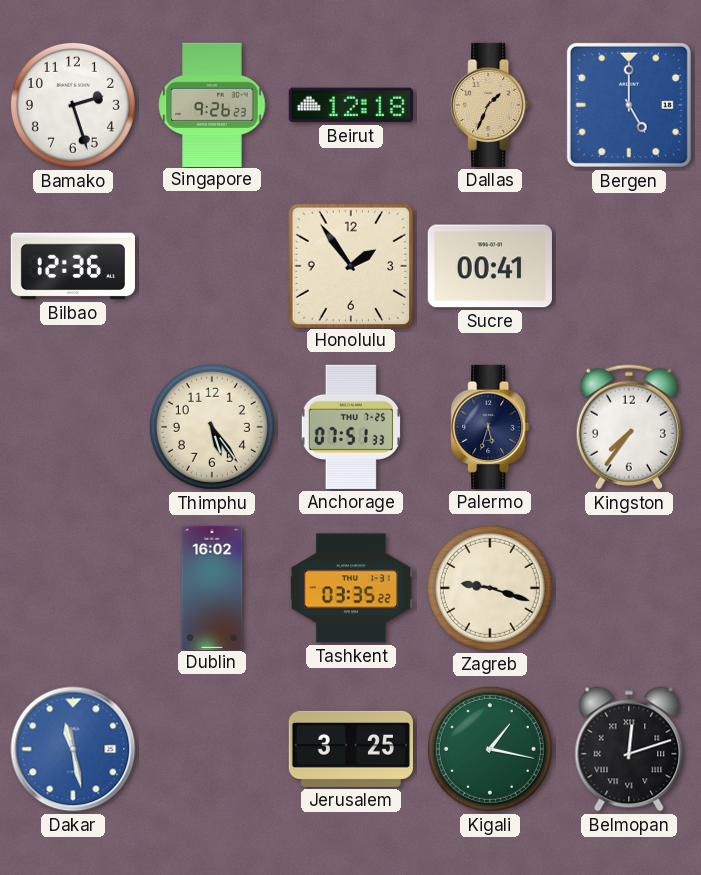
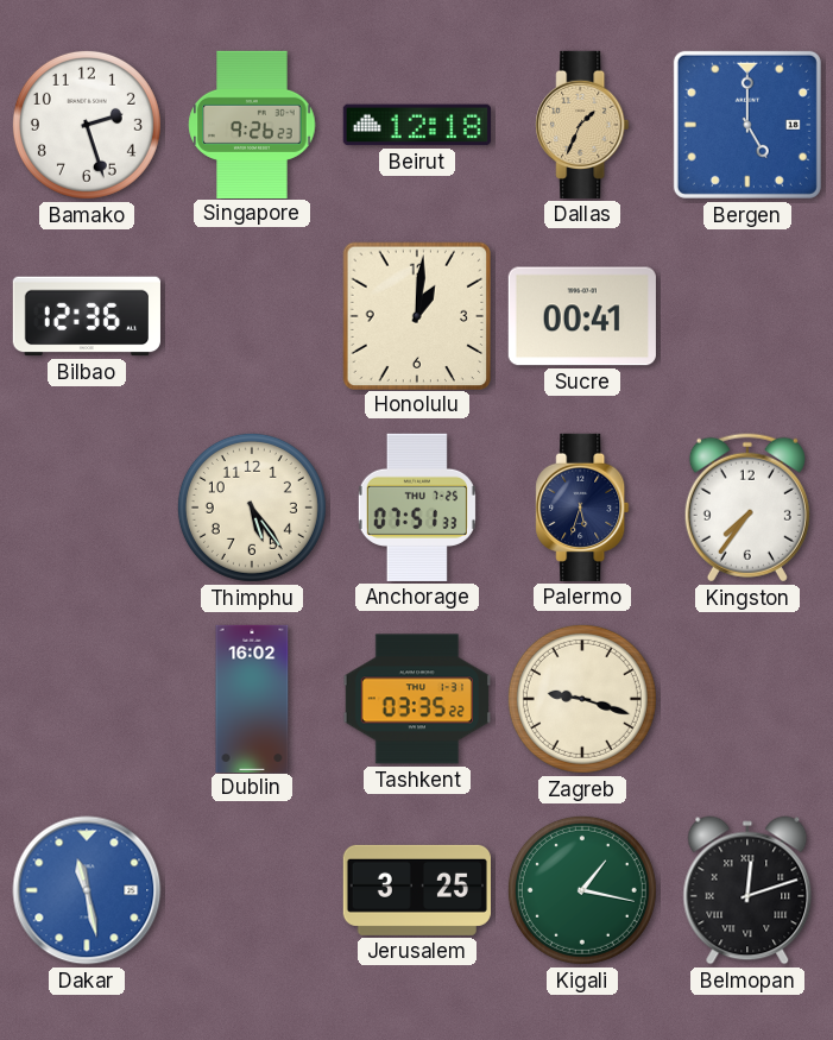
Honolulu: 1:54 -> 1:01
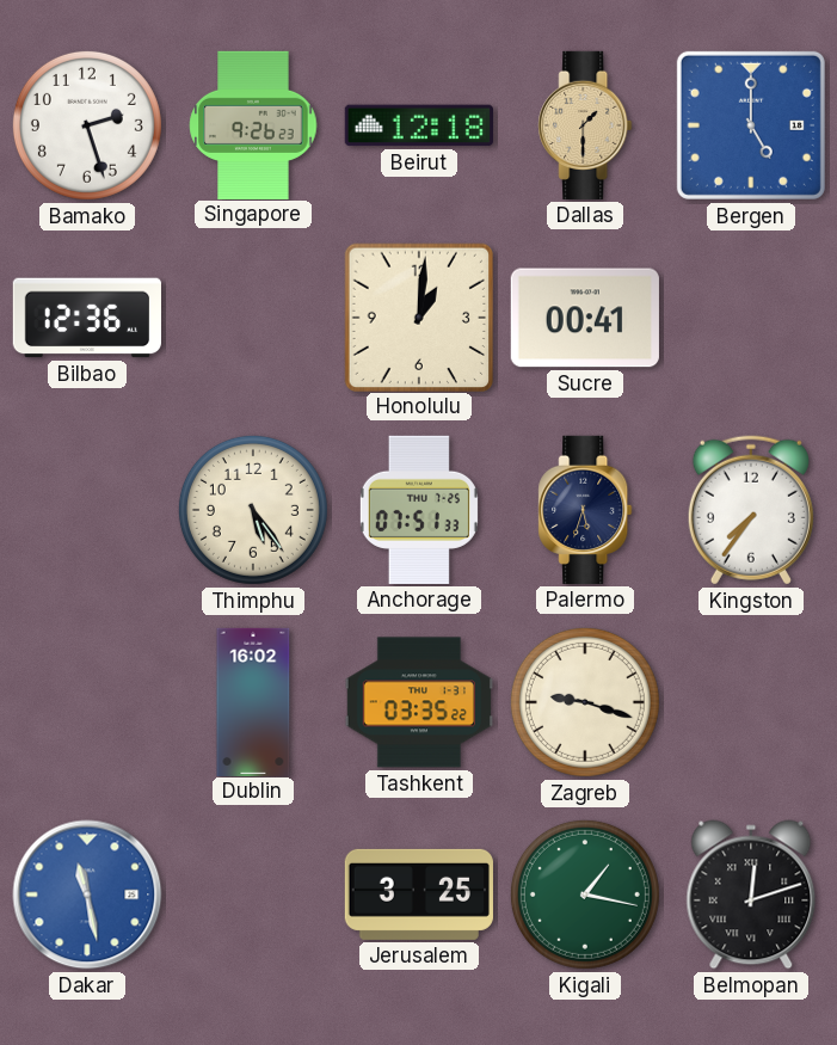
Dallas: 1:34 -> 1:30
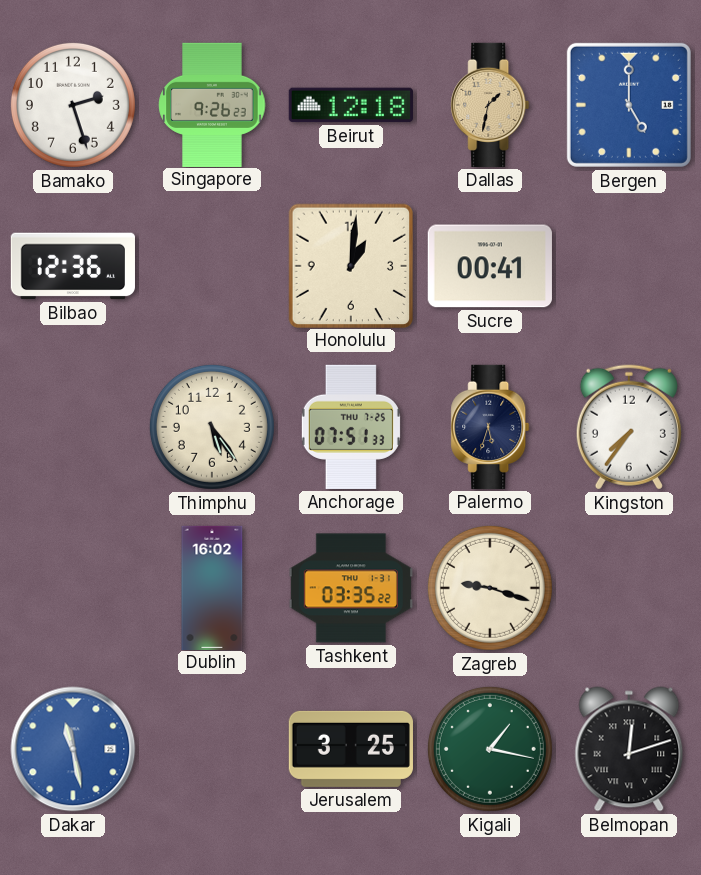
Dallas: 1:30 -> 1:32
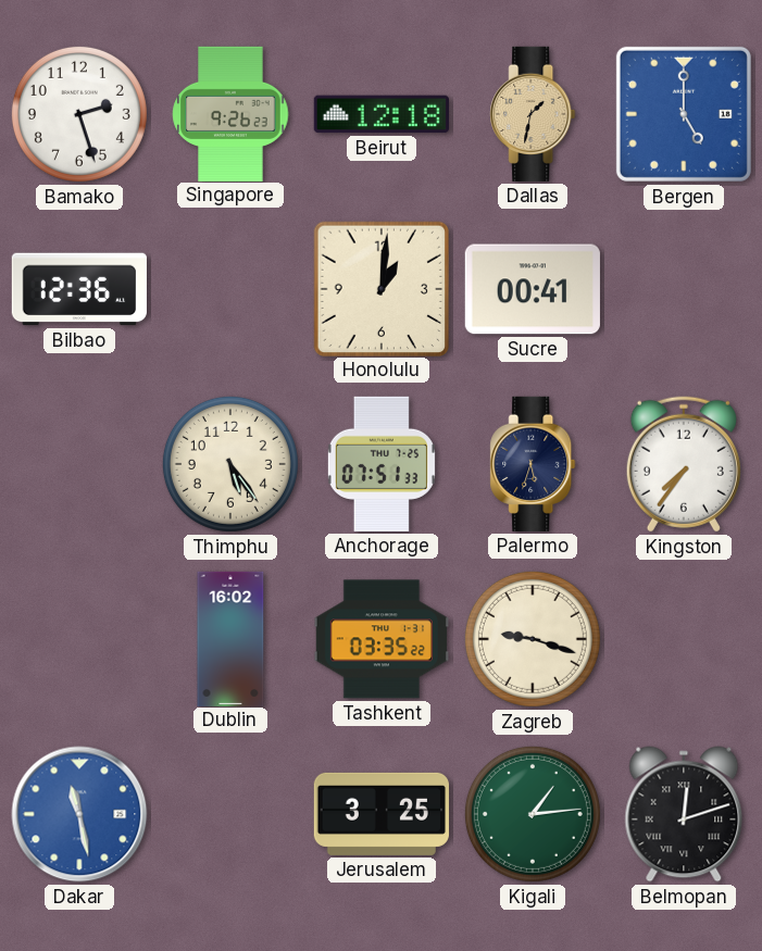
Kigali: 1:17 -> 1:14
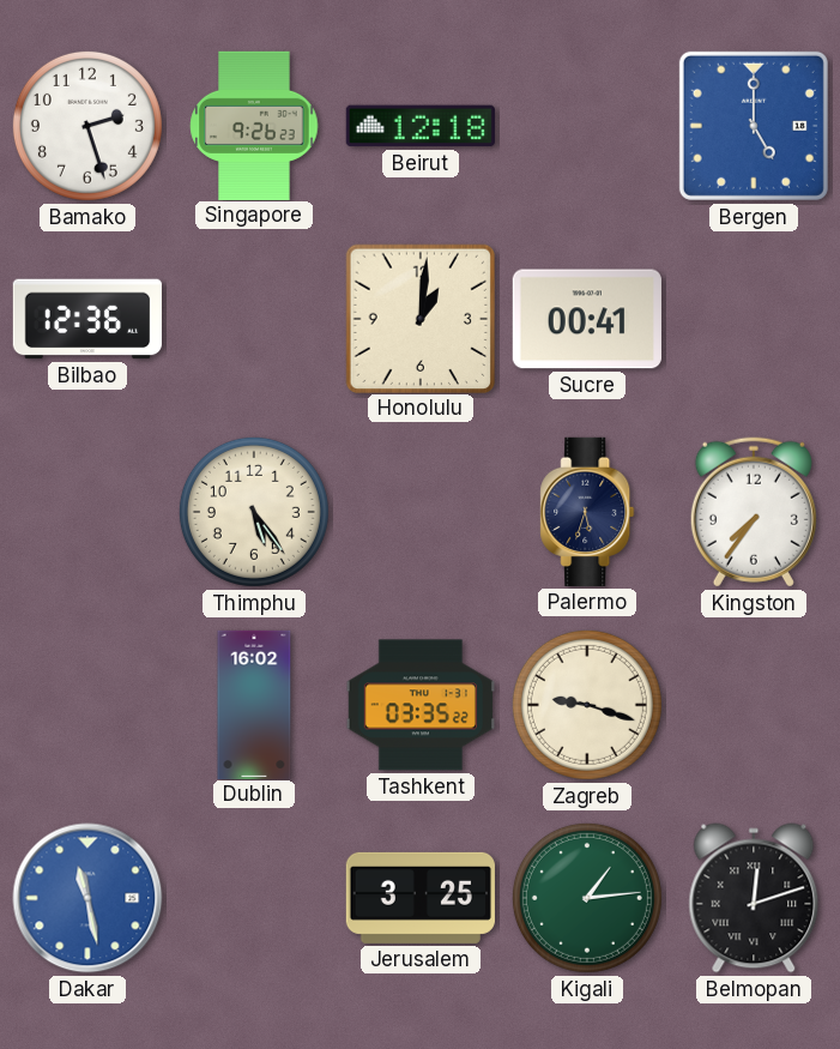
Dallas: 1:32 -> none
Anchorage: 07:51 -> none
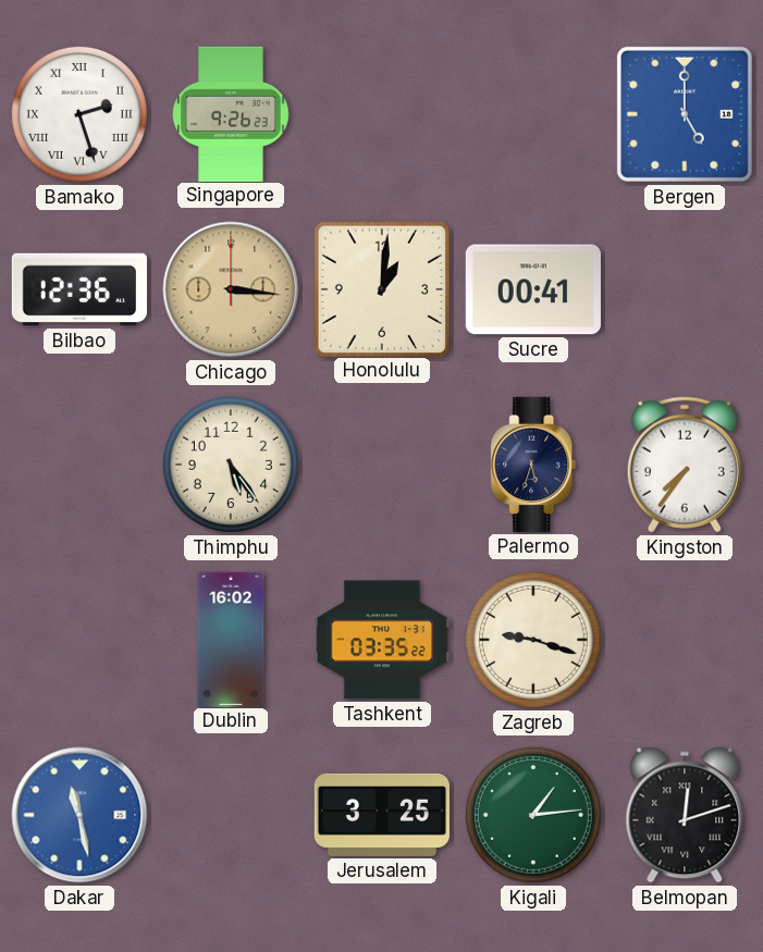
Bamako numerals: Arabic -> Roman
Beirut: 12:18 -> none
Chicago: none -> 3:16
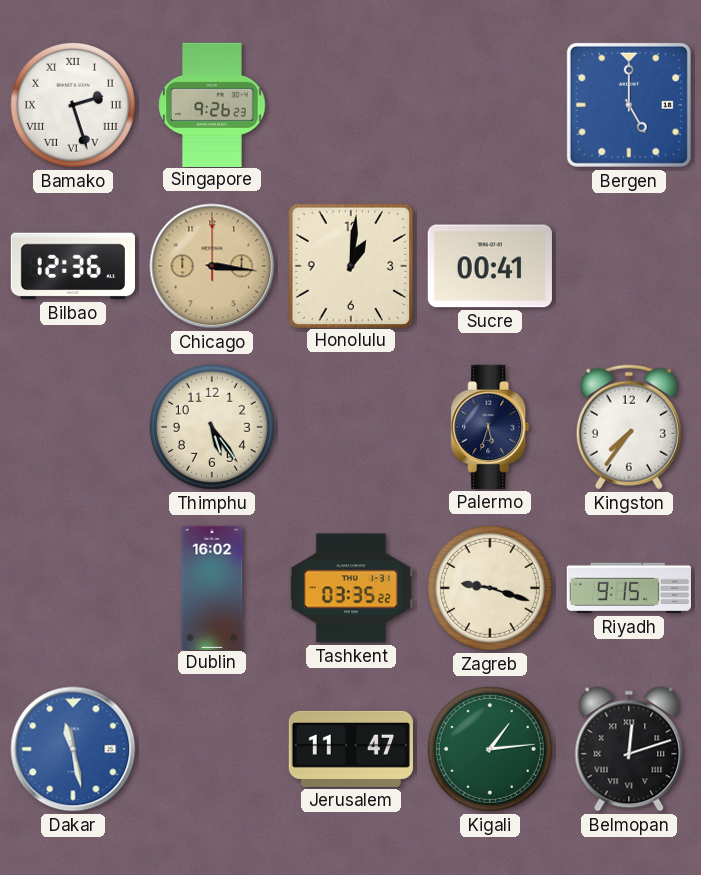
Riyadh: none -> 9:15
Jerusalem: 3:25 -> 11:47
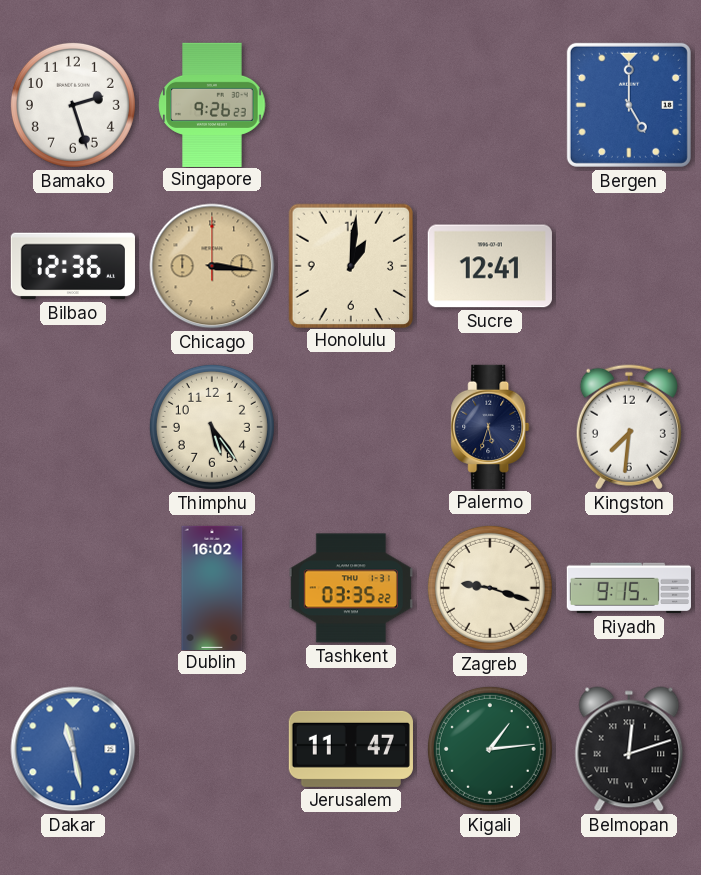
Bamako numerals: Roman -> Arabic
Sucre: 00:41 -> 12:41
Kingston: 7:36 -> 7:31
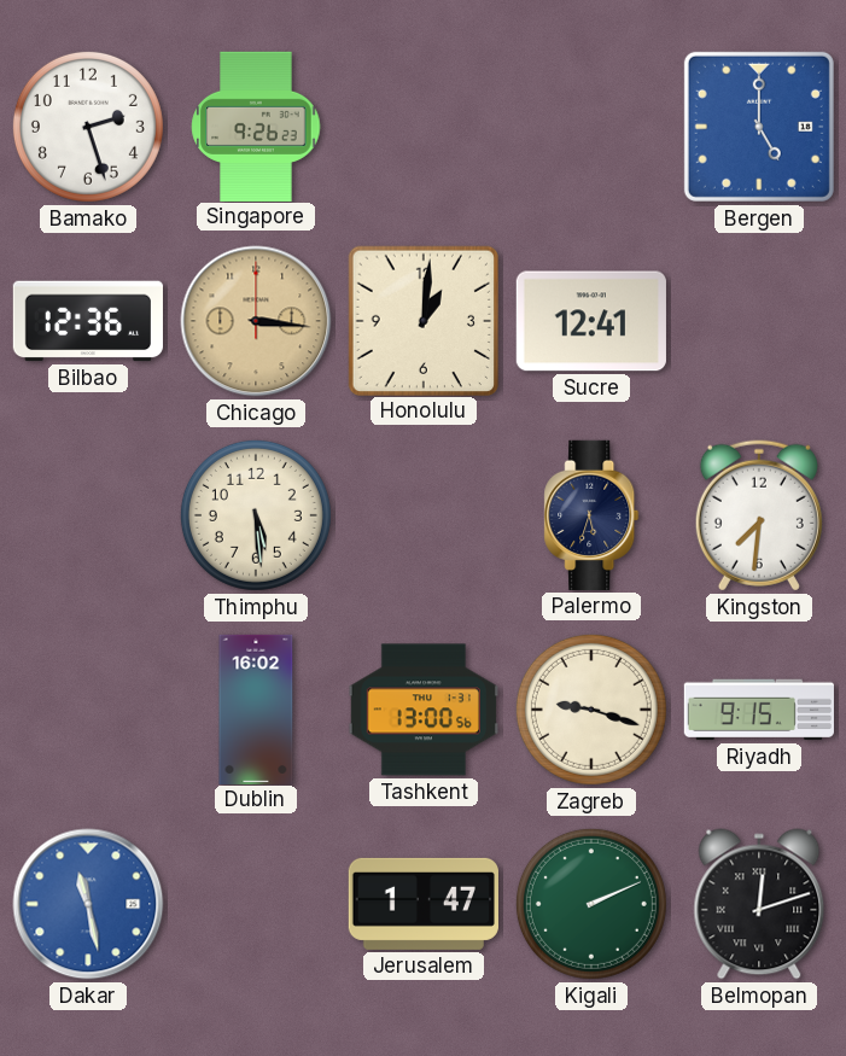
Thimphu: 5:24 -> 5:29
Tashkent: 03:35 -> 13:00
Jerusalem: 11:47 -> 1:47
Kigali: 1:14 -> 2:11
